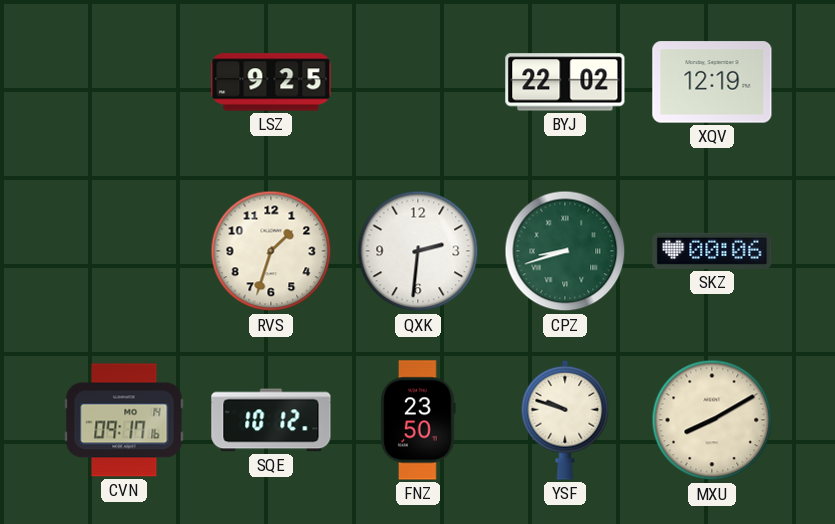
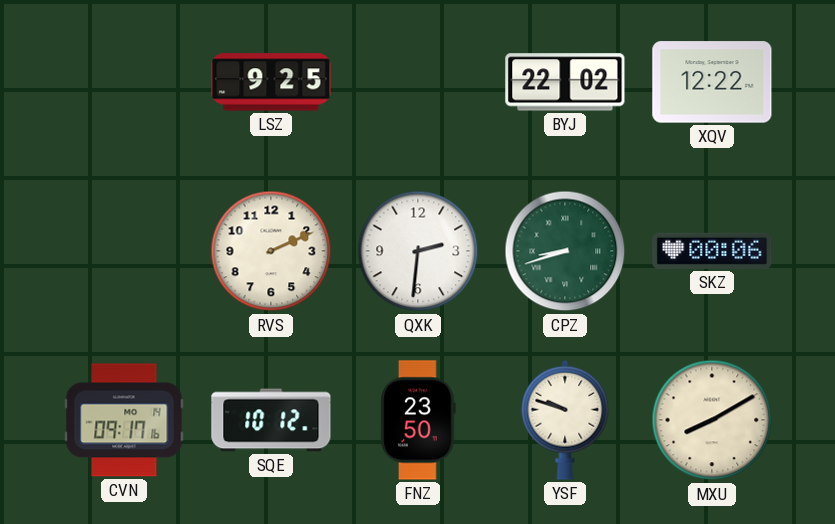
XQV: 12:19 -> 12:22
RVS: 1:33 -> 2:11
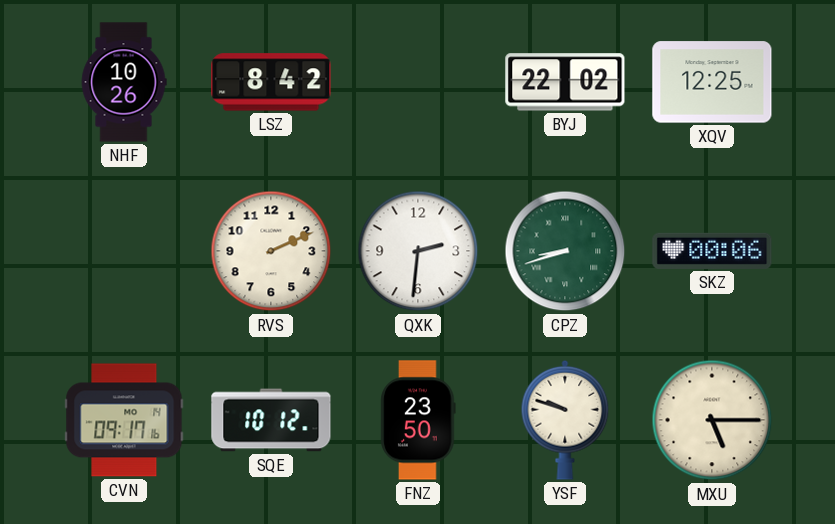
NHF: none -> 10:26
LSZ: 9:25 -> 8:42
XQV: 12:22 -> 12:25
MXU: 8:10 -> 5:15
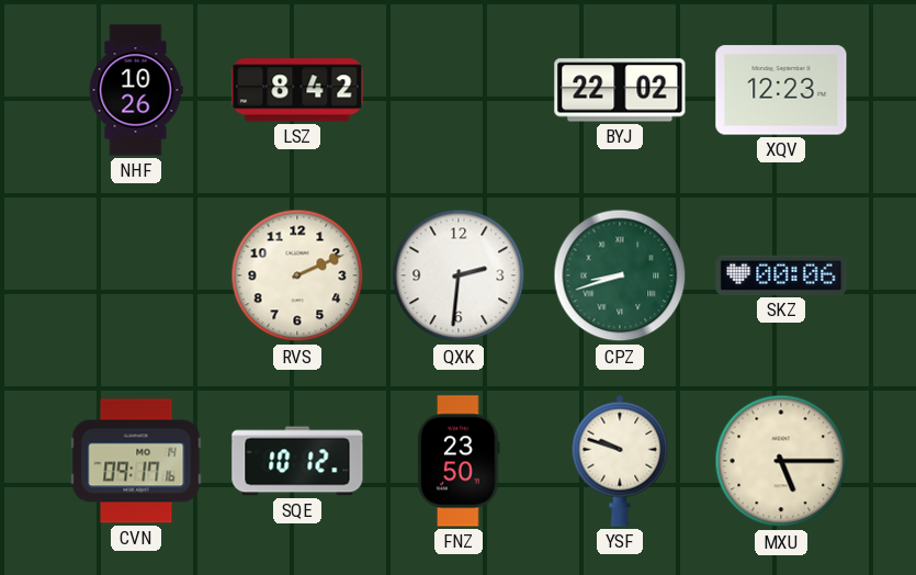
XQV: 12:25 -> 12:23
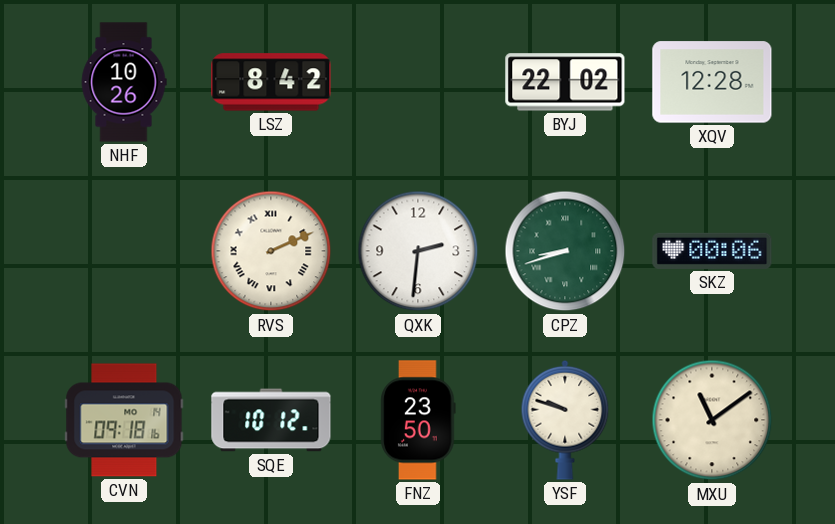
XQV: 12:23 -> 12:28
RVS numerals: Arabic -> Roman
CVN: 09:17 -> 09:18
MXU: 5:15 -> 11:09
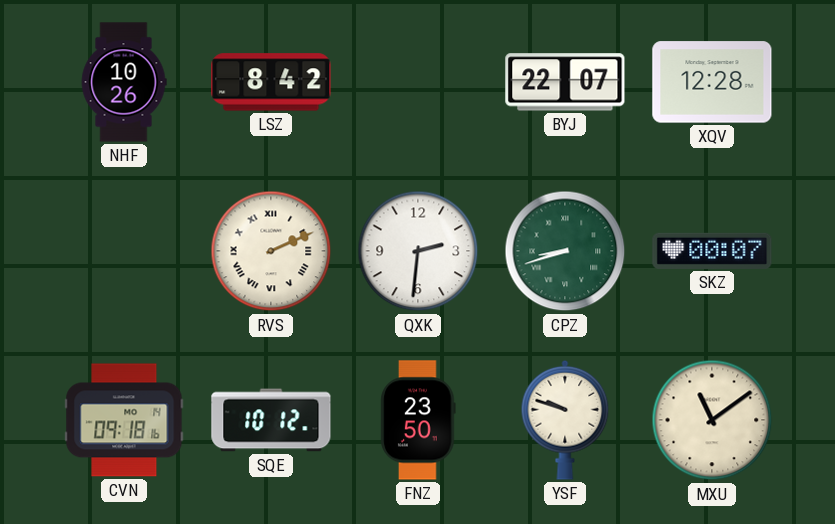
BYJ: 22:02 -> 22:07
SKZ: 00:06 -> 00:07
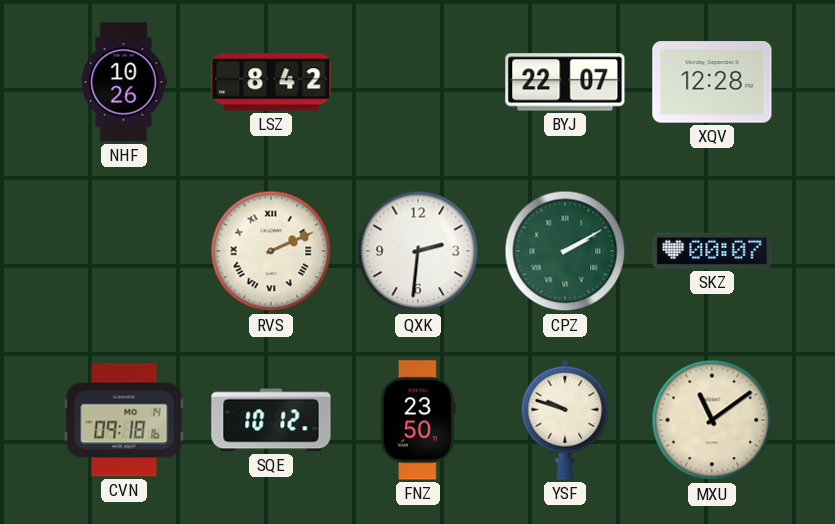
CPZ: 8:42 -> 2:10
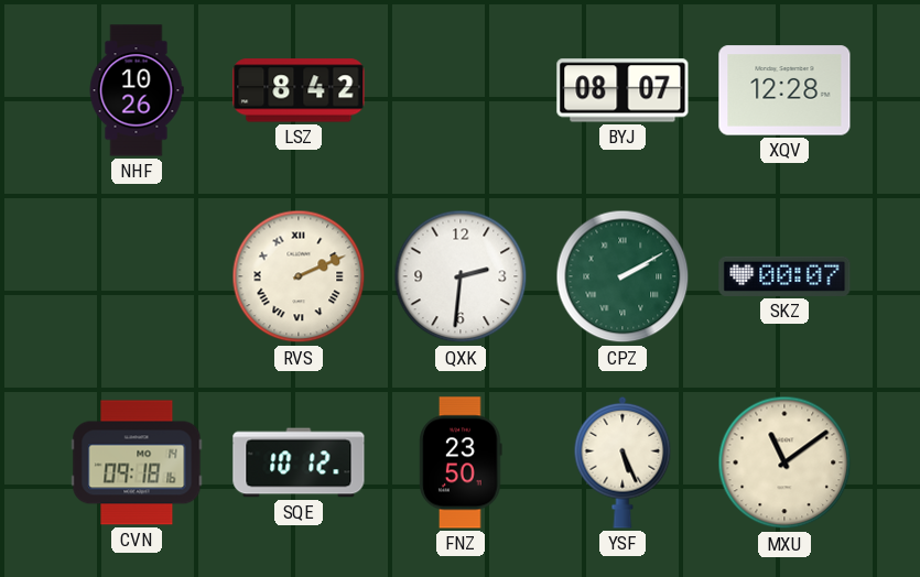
BYJ: 22:07 -> 08:07
YSF: 9:48 -> 5:26
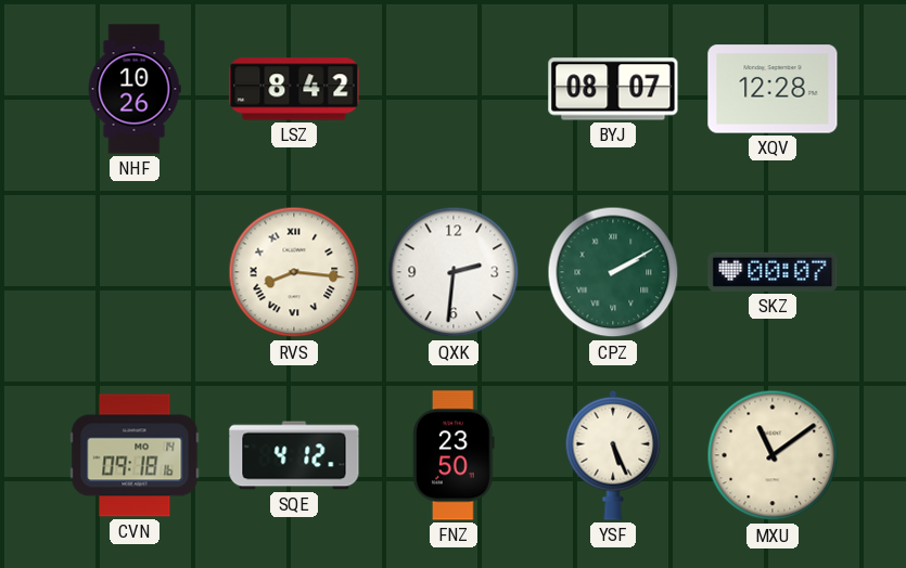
RVS: 2:11 -> 8:16
SQE: 10:12 -> 4:12
